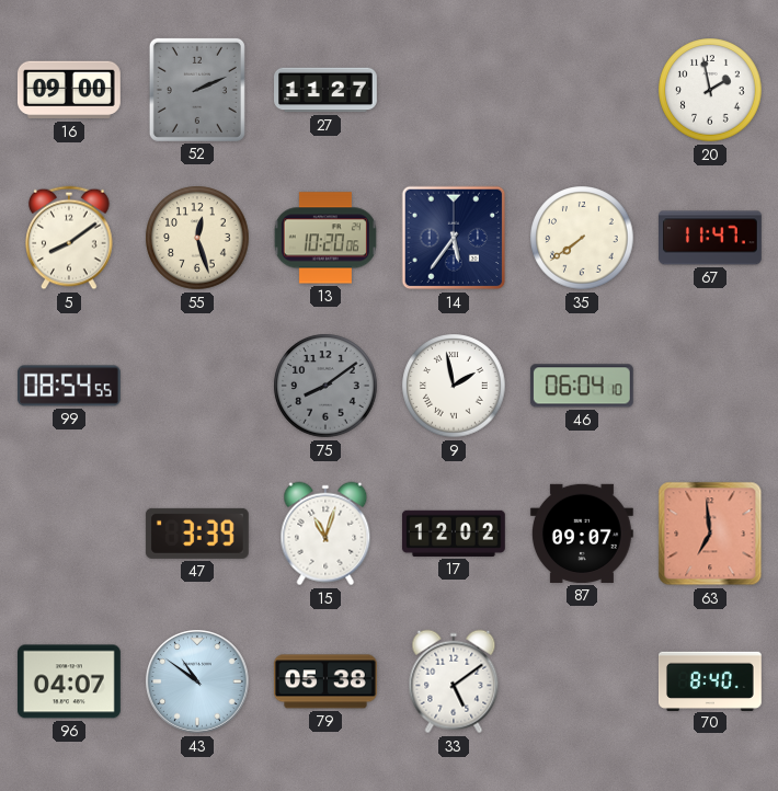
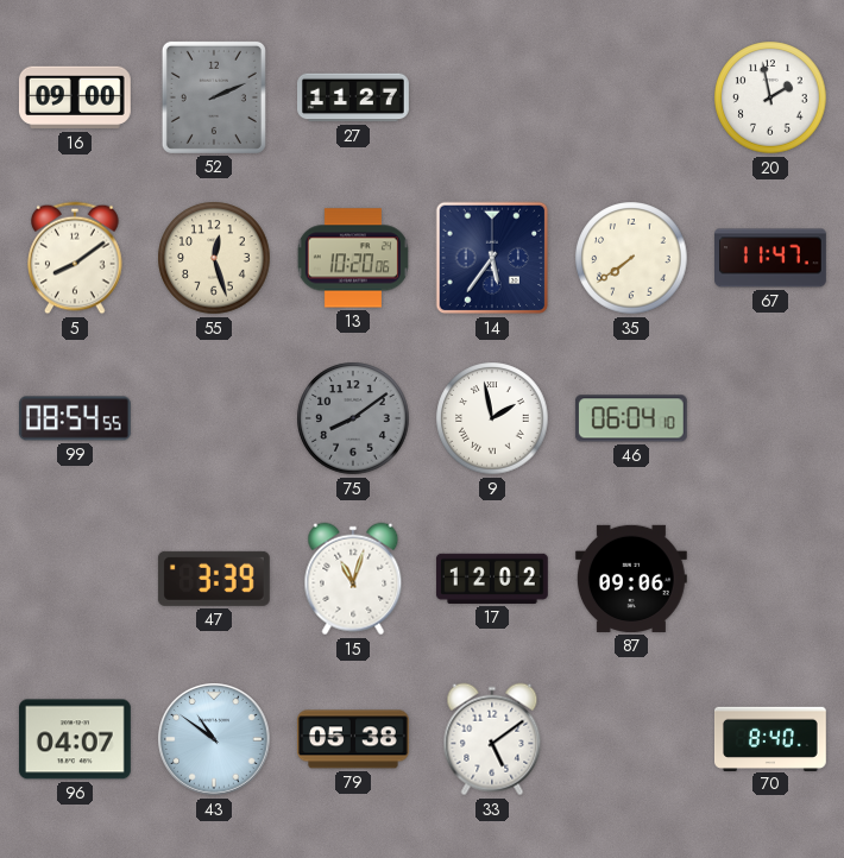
87: 09:07 -> 09:06
63: 6:59 -> none
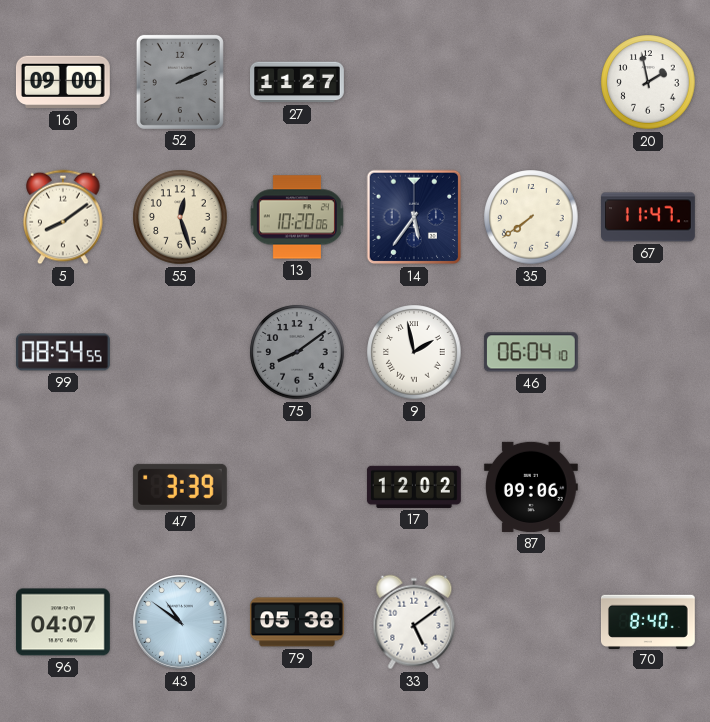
15: 11:03 -> none
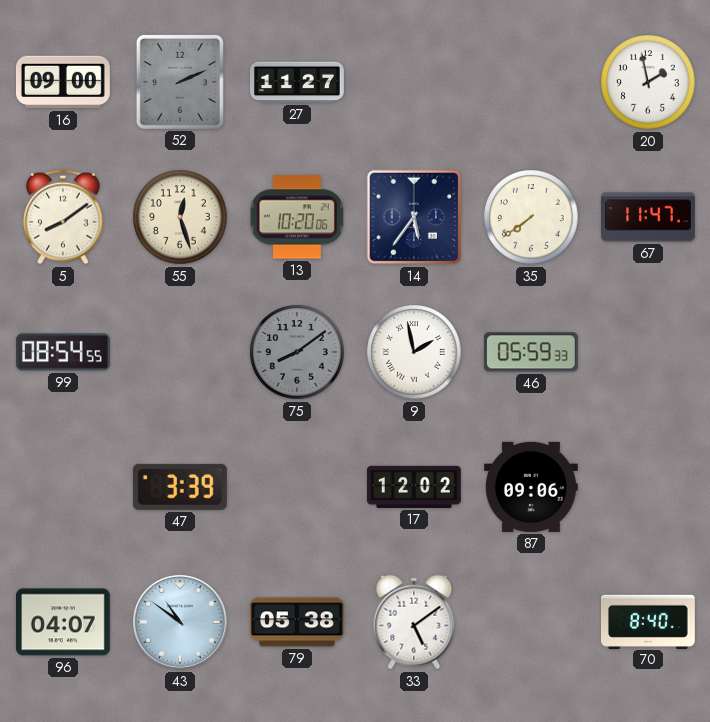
46: 06:04 -> 05:59
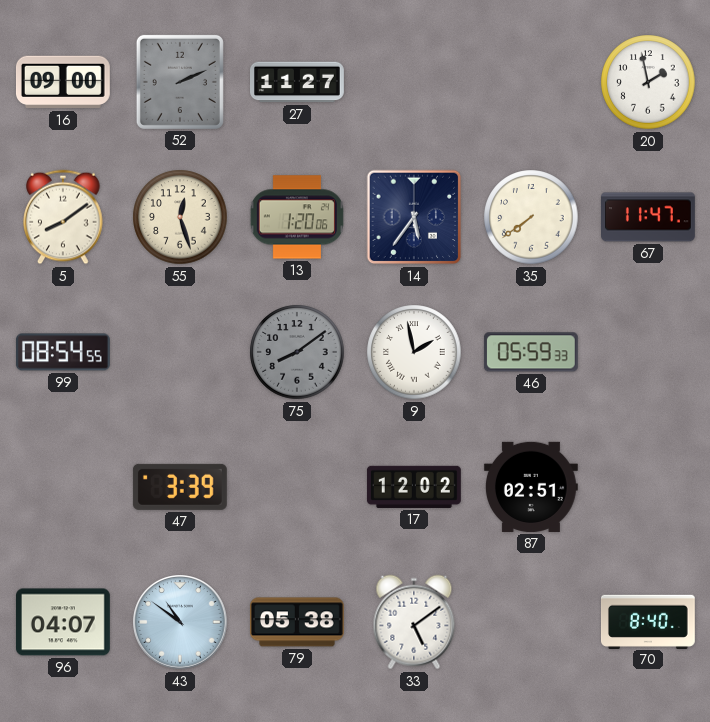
13: 10:20 -> 1:20
87: 09:06 -> 02:51
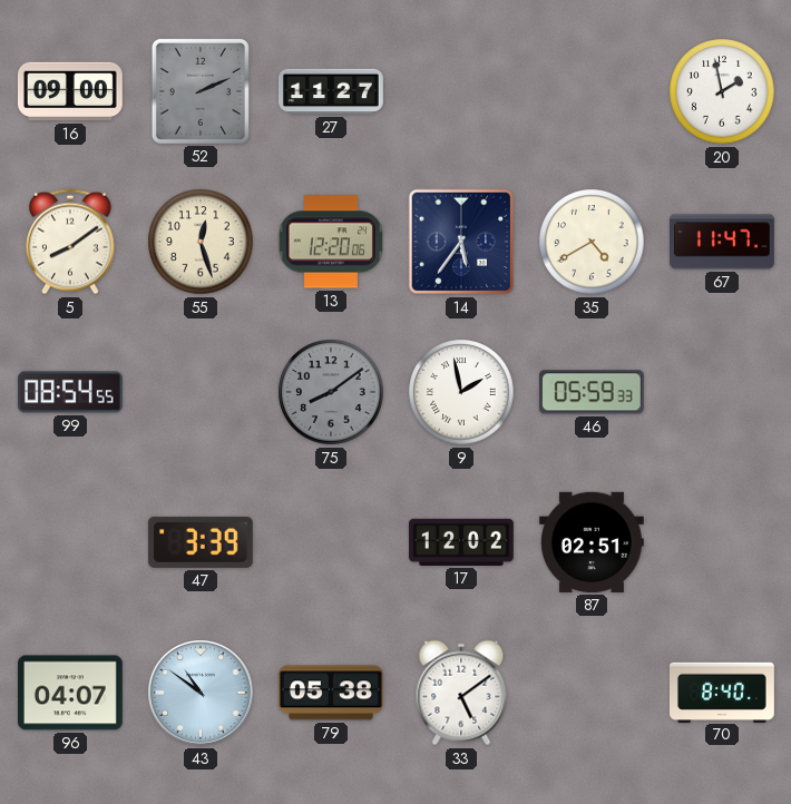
13: 1:20 -> 12:20
35: 7:39 -> 4:40
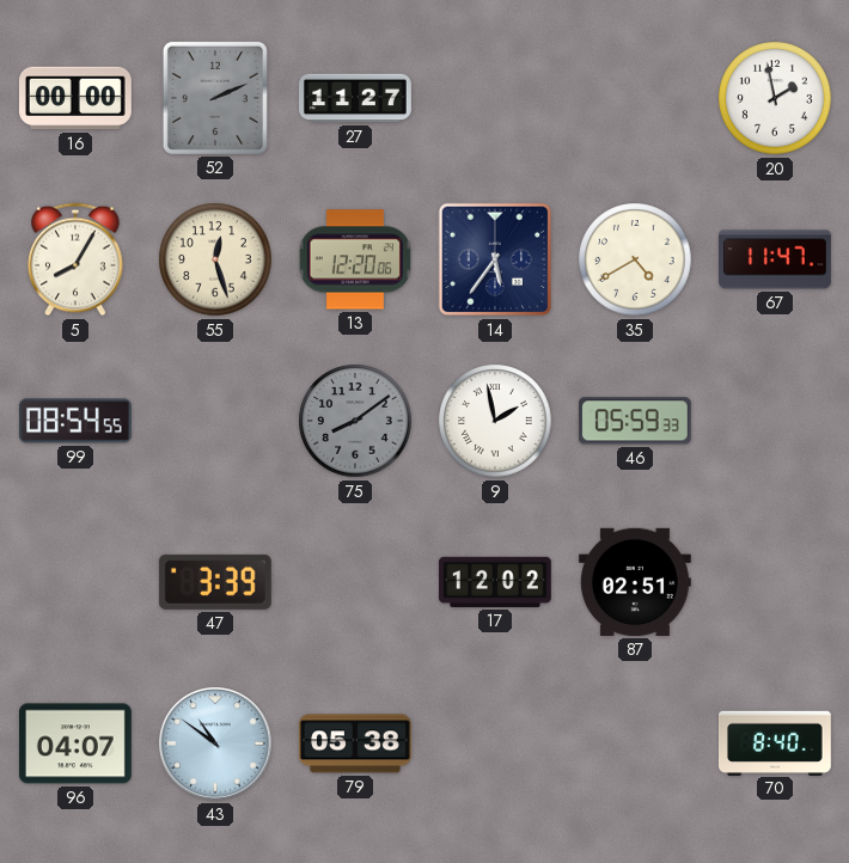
16: 09:00 -> 00:00
5: 8:09 -> 8:05
33: 5:09 -> none
